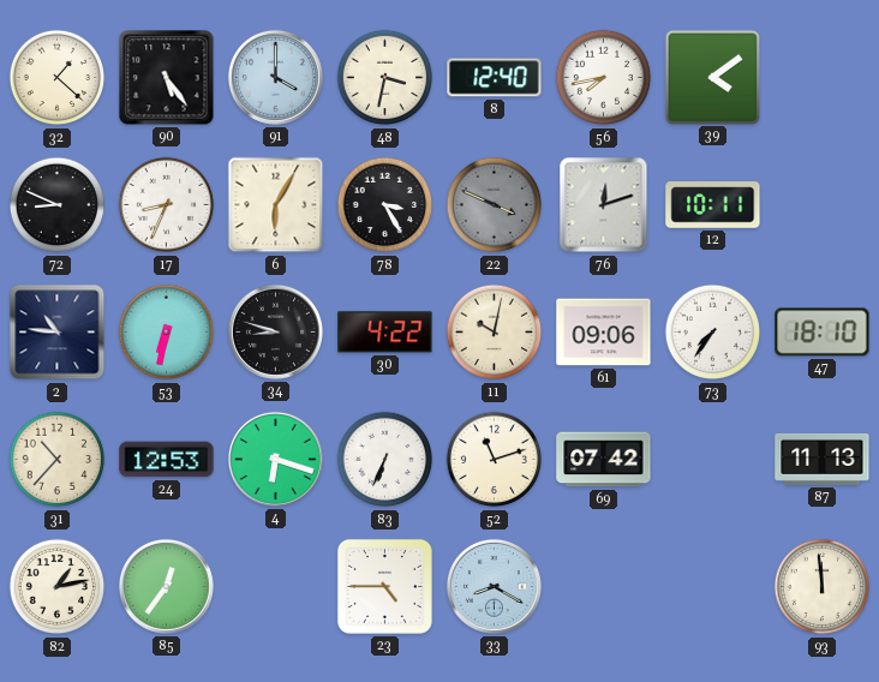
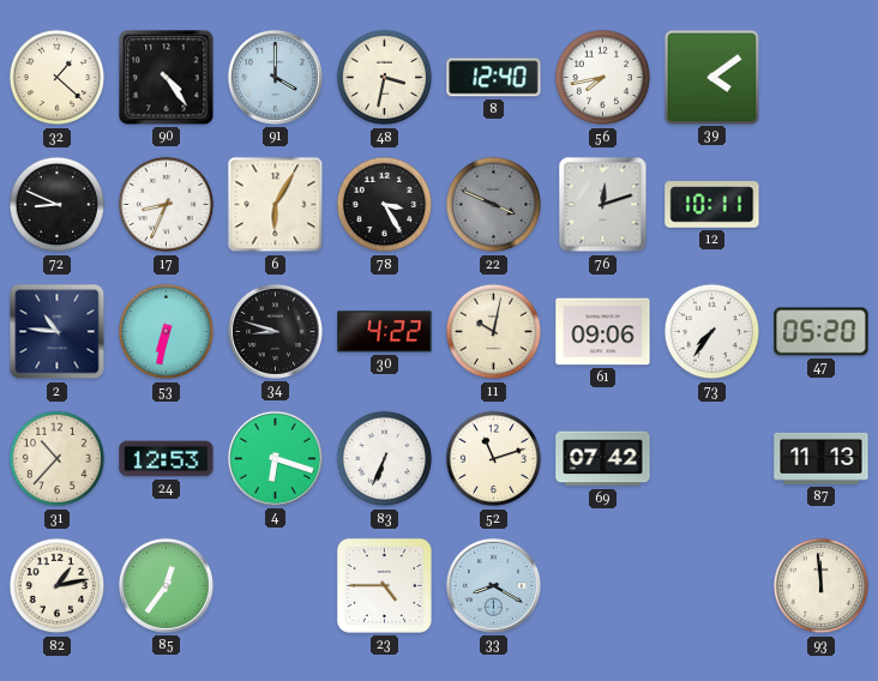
90: 5:24 -> 4:24
47: 18:10 -> 05:20
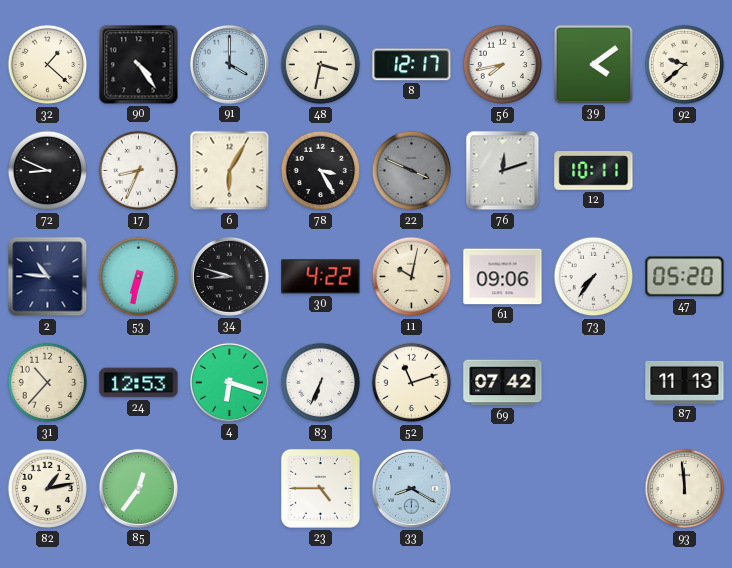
8: 12:40 -> 12:17
92: none -> 9:38
